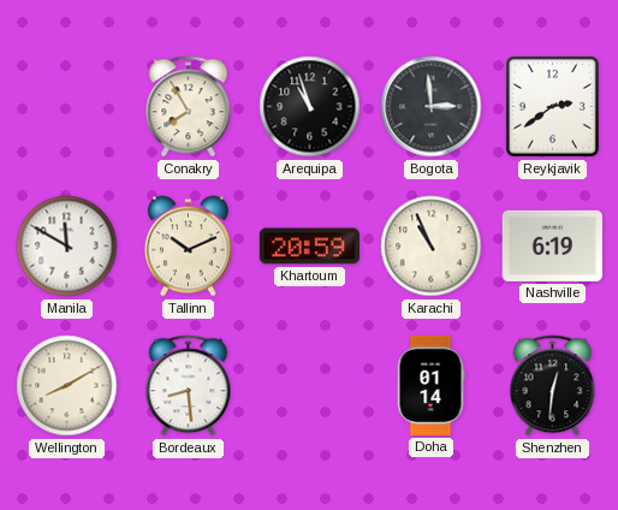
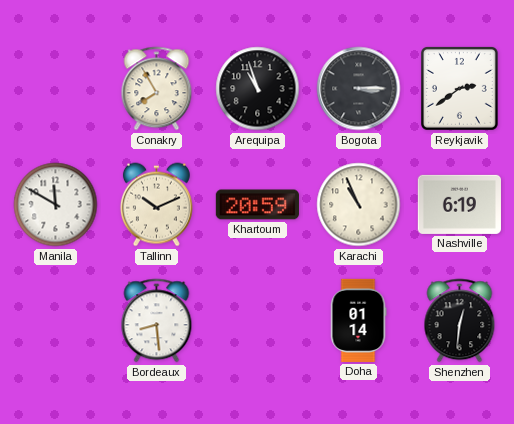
Bogota: 2:59 -> 3:15
Wellington: 8:10 -> none
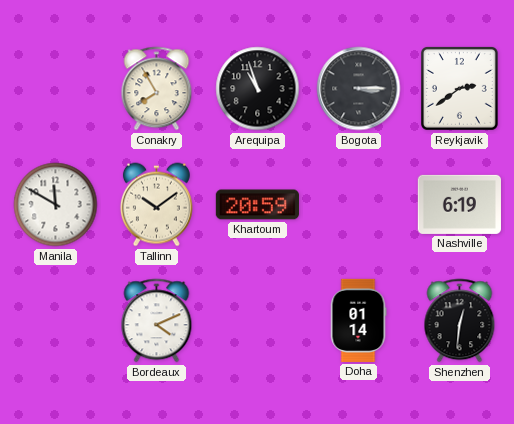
Tallinn: 10:11 -> 10:09
Karachi: 10:56 -> none
Bordeaux: 8:29 -> 4:11
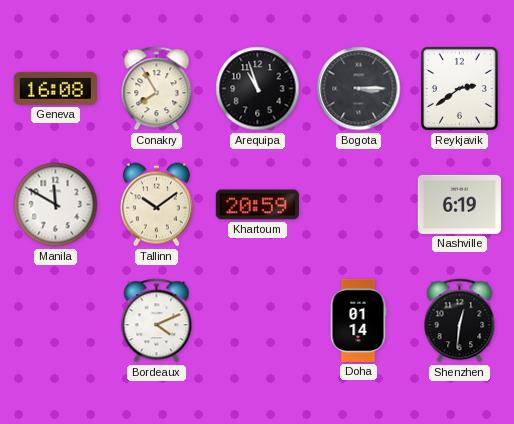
Geneva: none -> 16:08
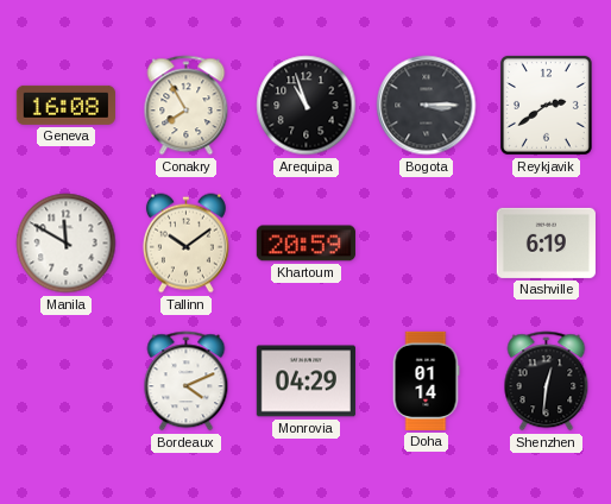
Monrovia: none -> 04:29
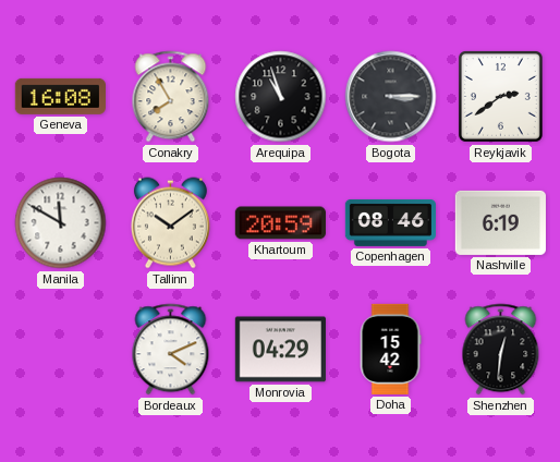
Copenhagen: none -> 08:46
Doha: 01:14 -> 15:42
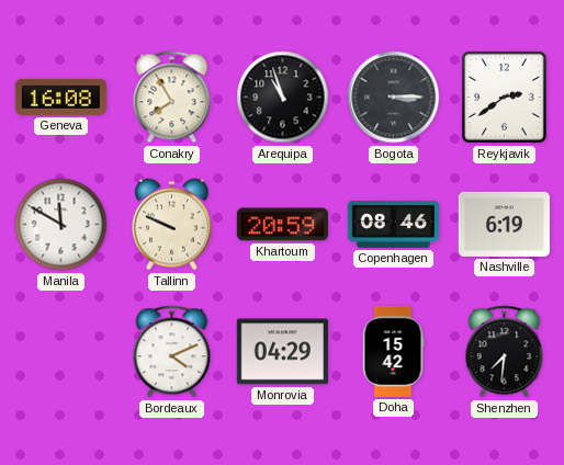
Tallinn: 10:09 -> 9:49
Shenzhen: 12:31 -> 7:31
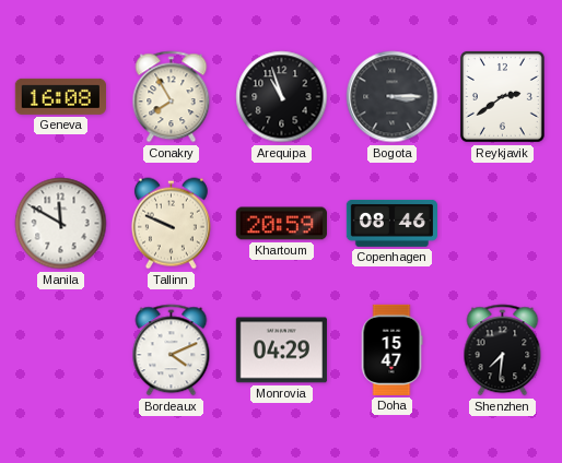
Nashville: 6:19 -> none
Doha: 15:42 -> 15:47
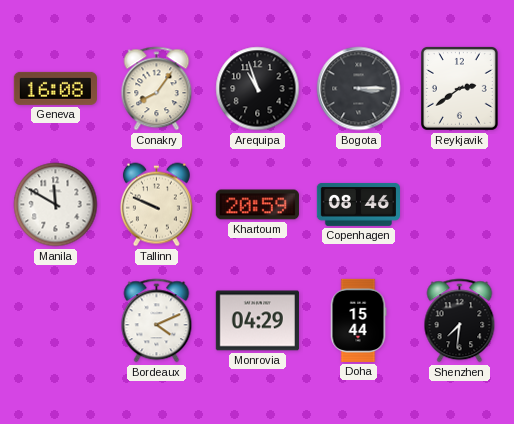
Conakry: 7:55 -> 8:06
Doha: 15:47 -> 15:44
